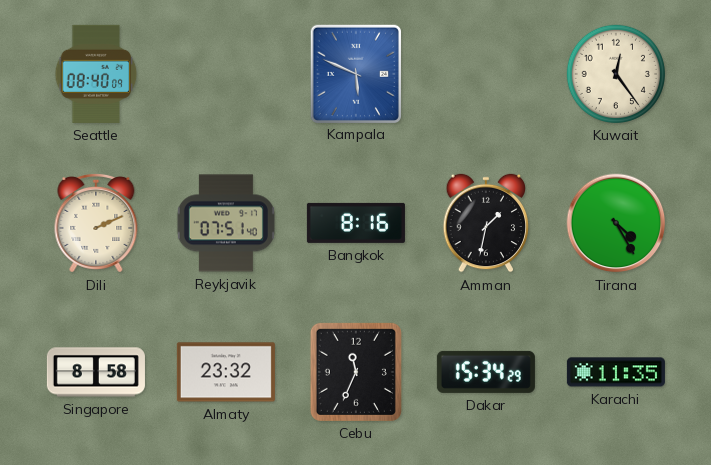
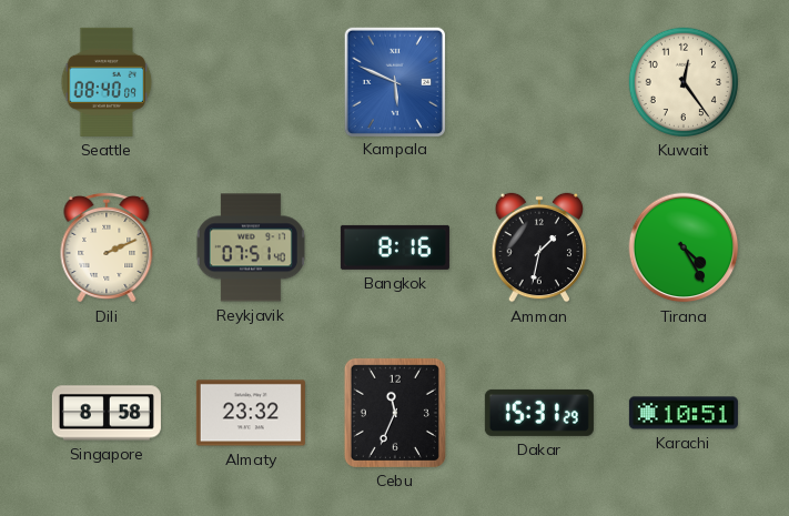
Dakar: 15:34 -> 15:31
Karachi: 11:35 -> 10:51
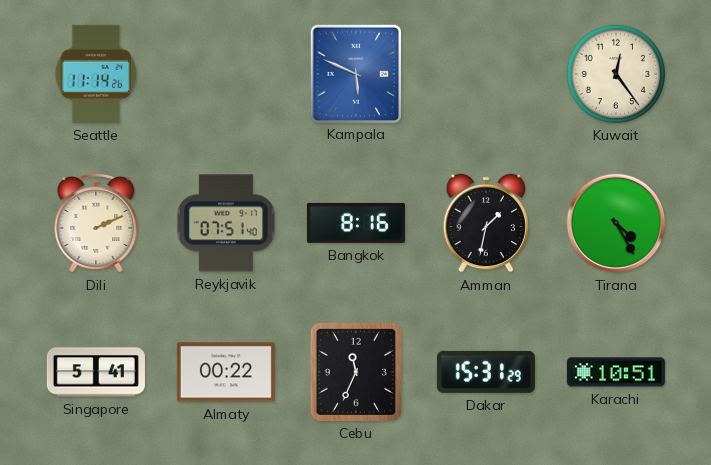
Seattle: 08:40 -> 11:14
Singapore: 8:58 -> 5:41
Almaty: 23:32 -> 00:22
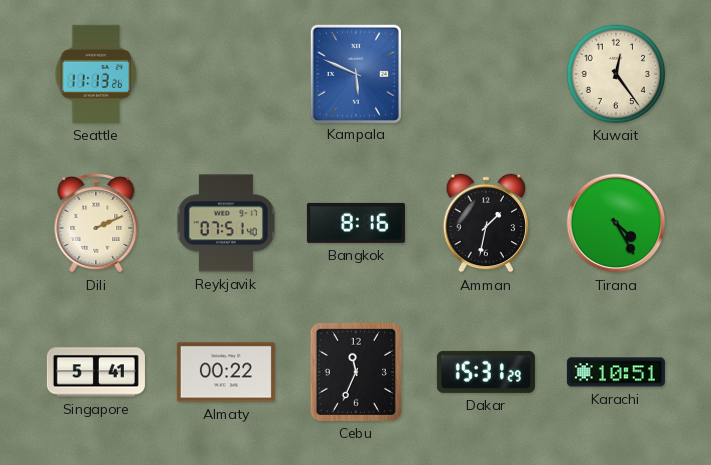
Seattle: 11:14 -> 11:13
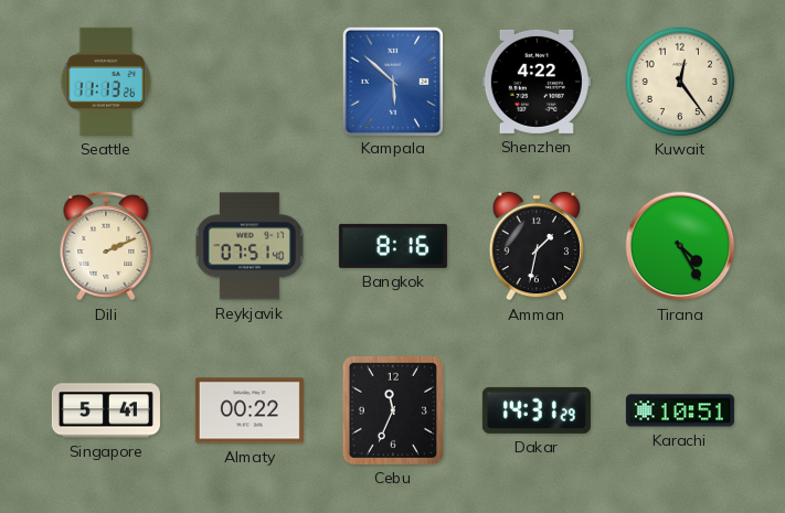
Kampala: 5:49 -> 5:52
Shenzhen: none -> 4:22
Dakar: 15:31 -> 14:31
